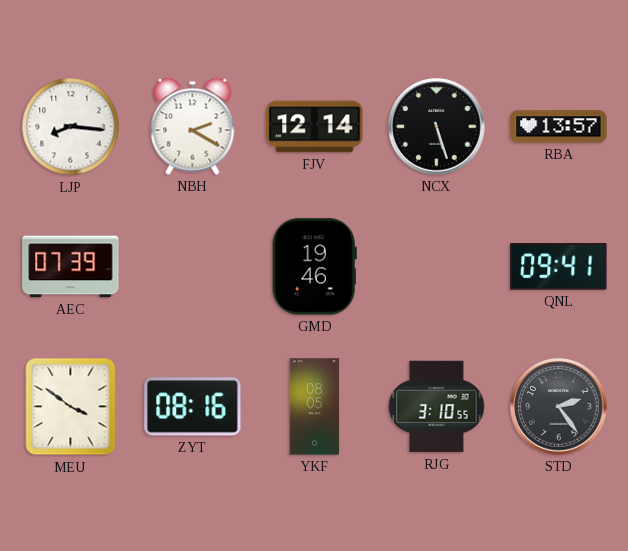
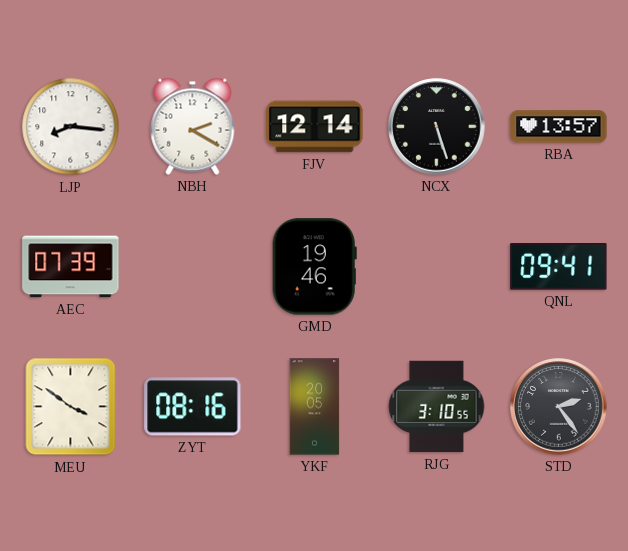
YKF: 08:05 -> 20:05
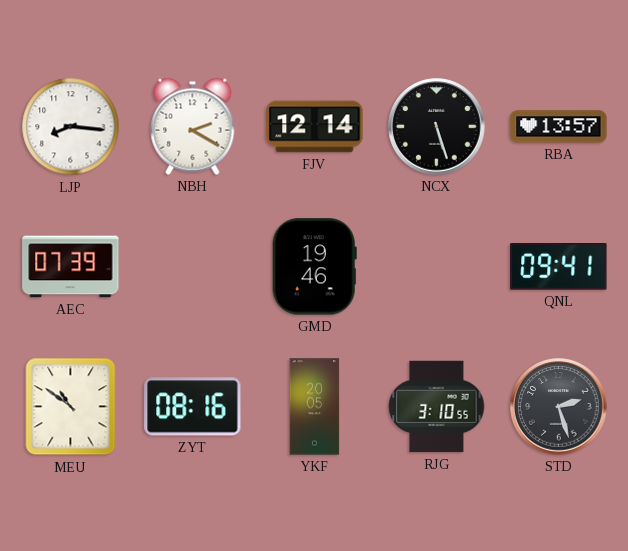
MEU: 3:51 -> 10:51
STD: 2:24 -> 2:27
